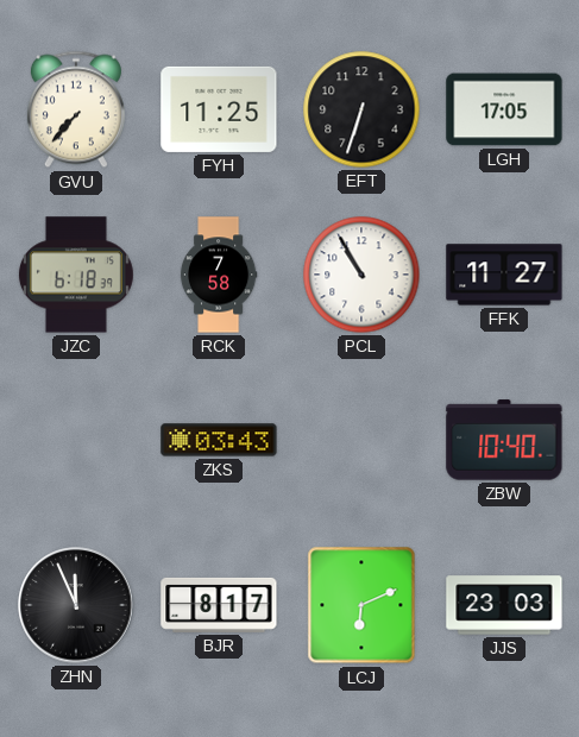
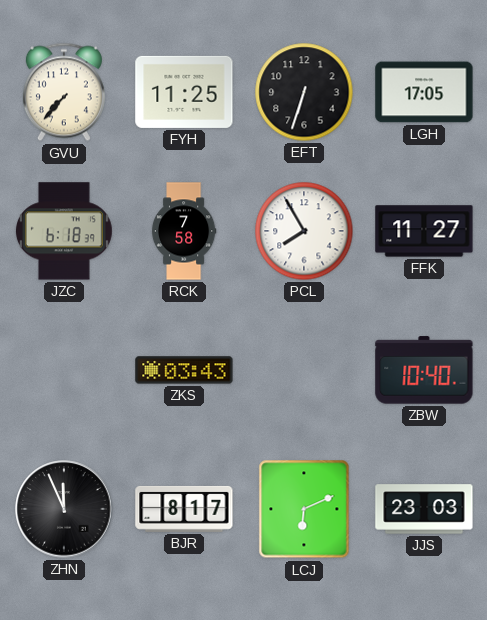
PCL: 10:55 -> 7:55
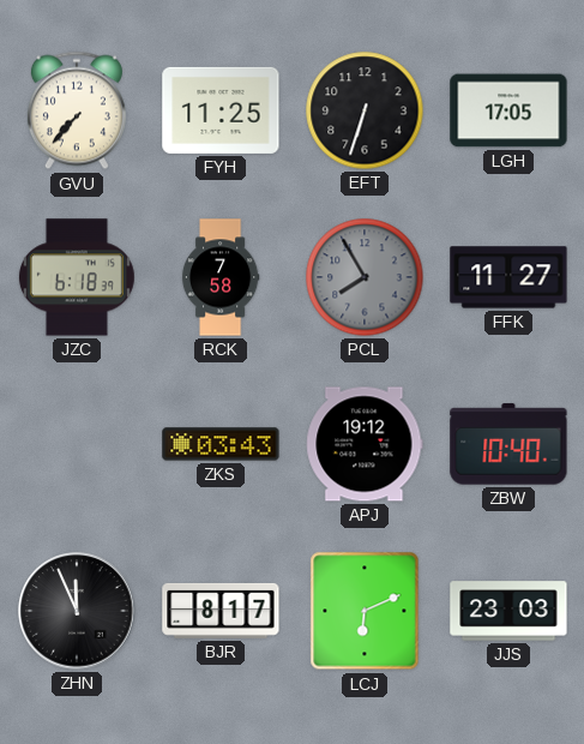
PCL dial: white -> grey
APJ: none -> 19:12
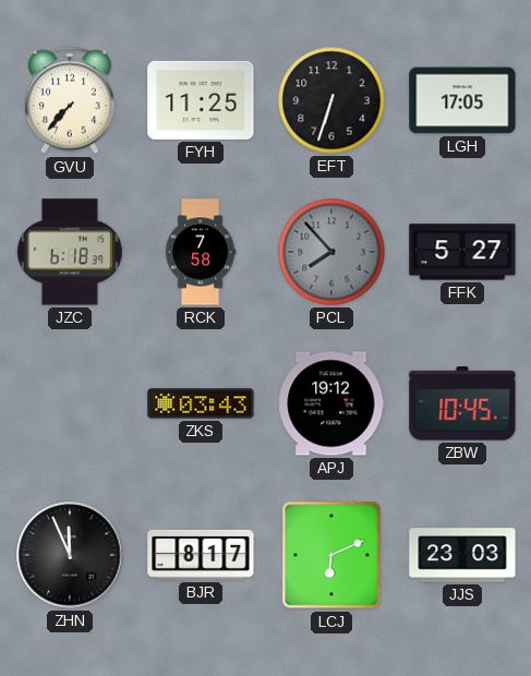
PCL: 7:55 -> 7:53
FFK: 11:27 -> 5:27
ZBW: 10:40 -> 10:45
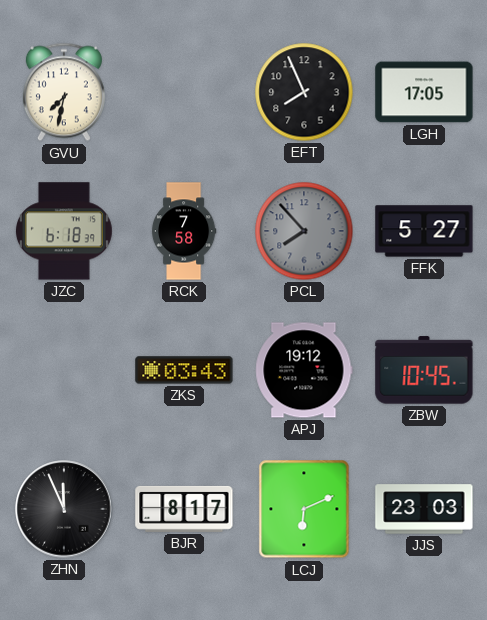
GVU: 7:37 -> 7:32
FYH: 11:25 -> none
EFT: 6:33 -> 7:56
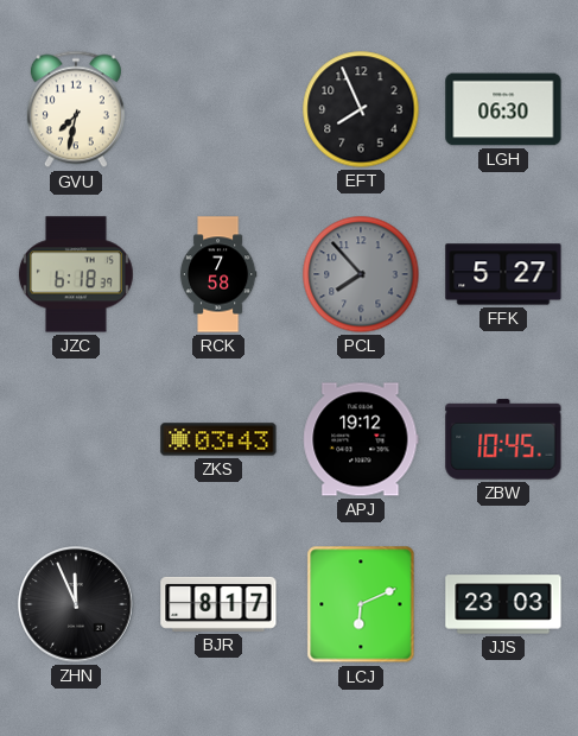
LGH: 17:05 -> 06:30
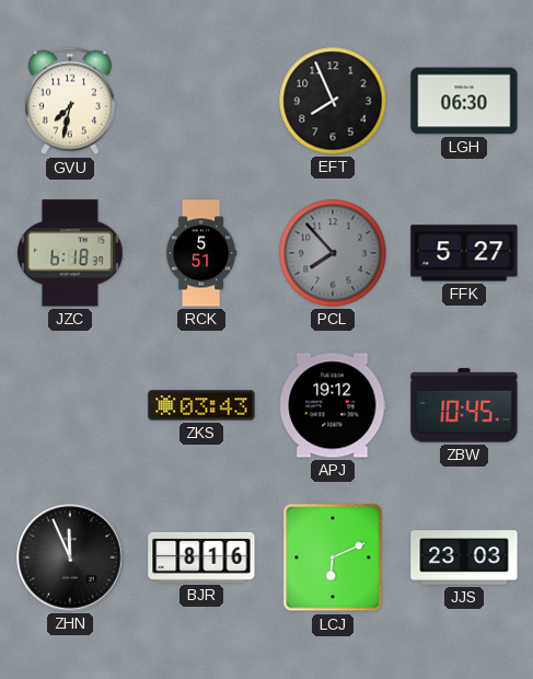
RCK: 7:58 -> 5:51
BJR: 8:17 -> 8:16
